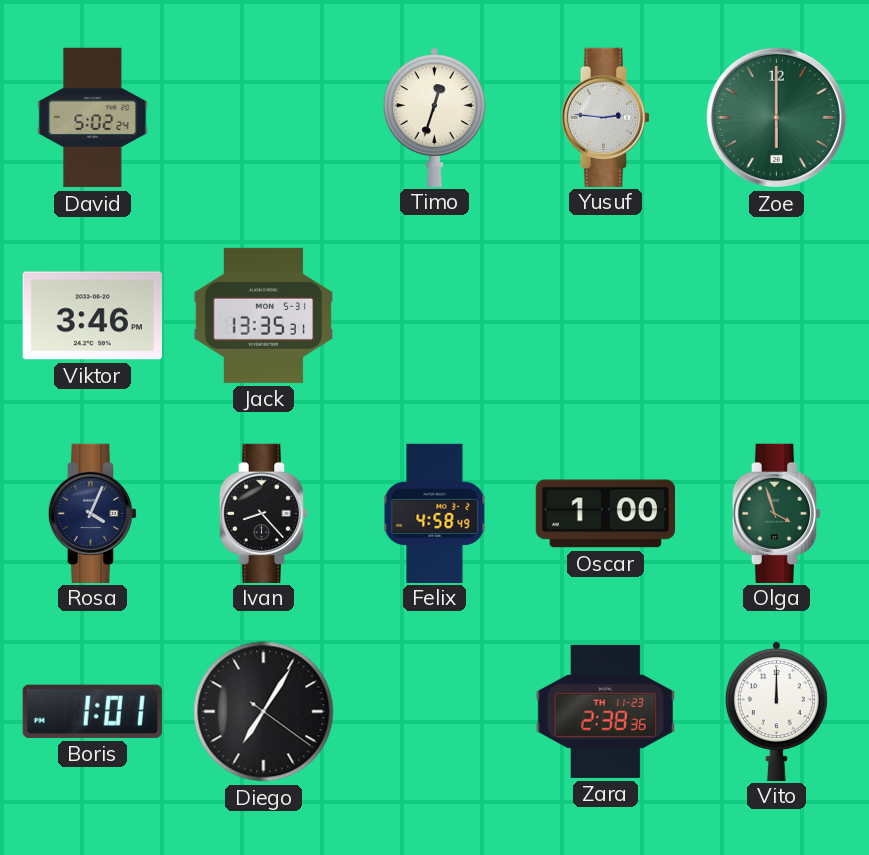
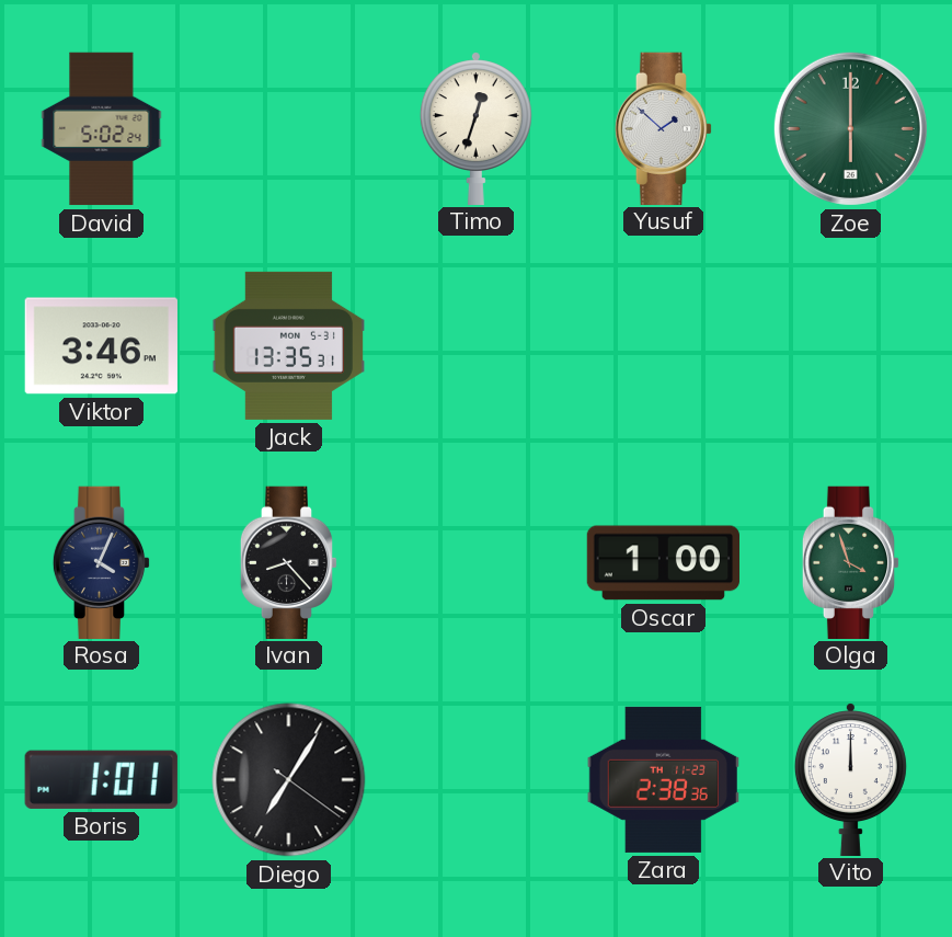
Yusuf: 2:46 -> 1:52
Felix: 4:58 -> none
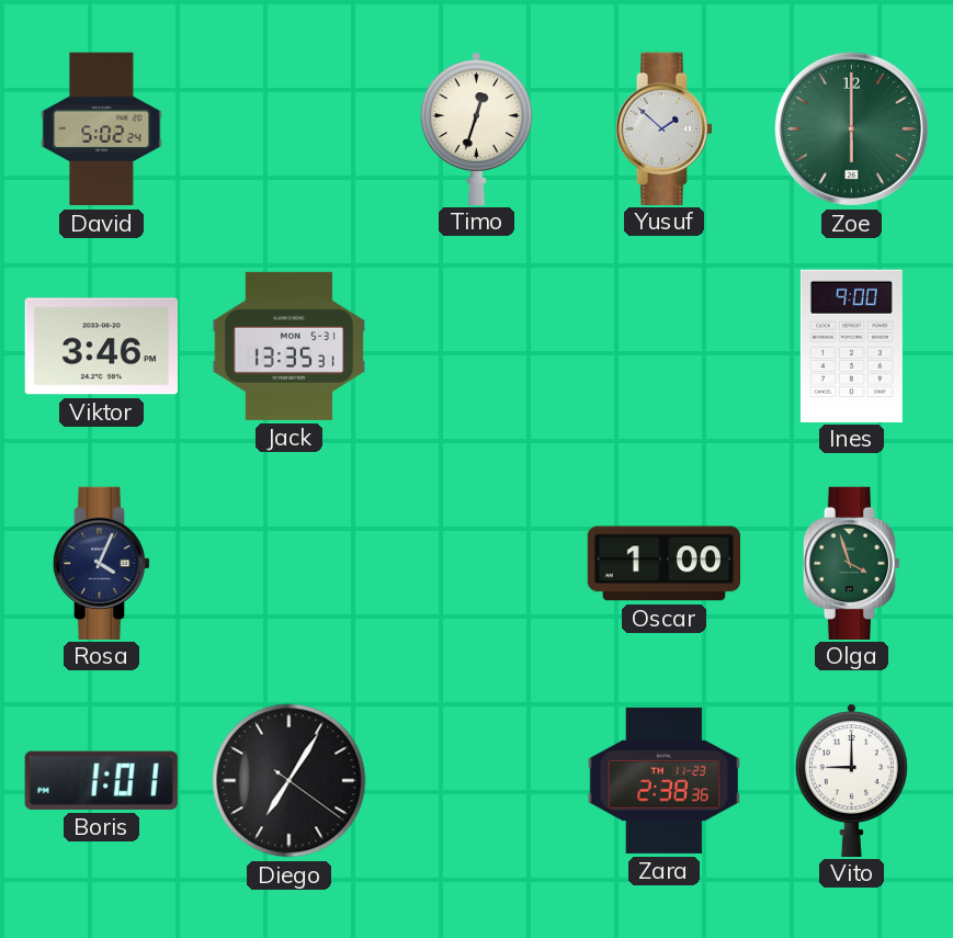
Ines: none -> 9:00
Ivan: 8:23 -> none
Vito: 12:00 -> 9:00
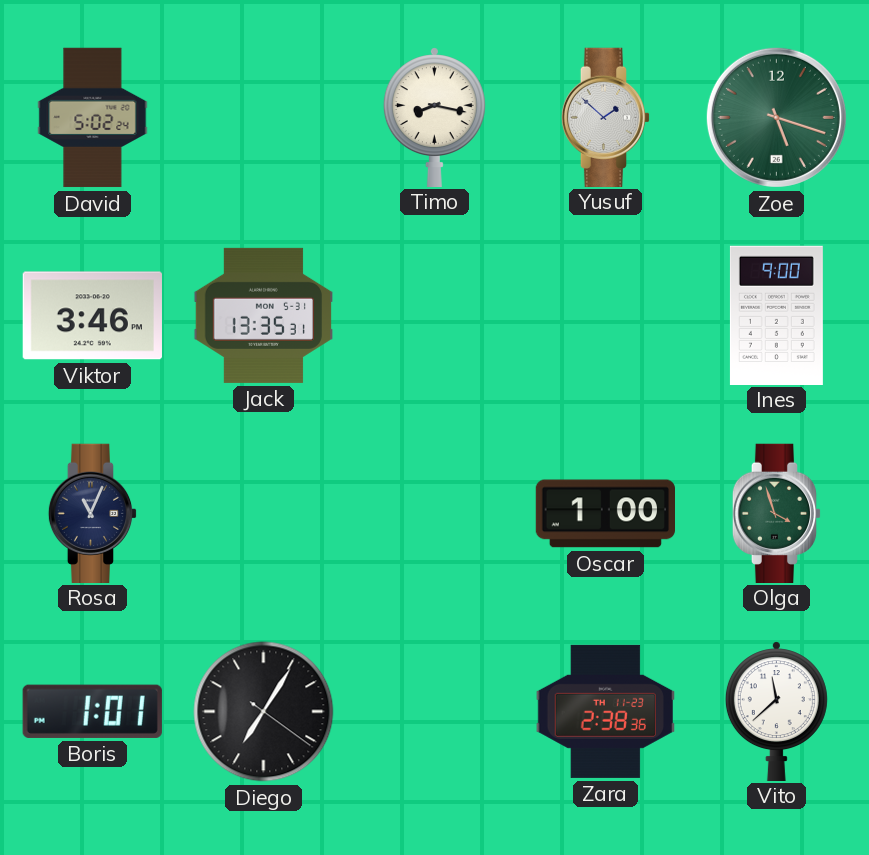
Timo: 12:33 -> 8:17
Zoe: 6:00 -> 5:18
Rosa: 4:04 -> 11:04
Vito: 9:00 -> 11:38
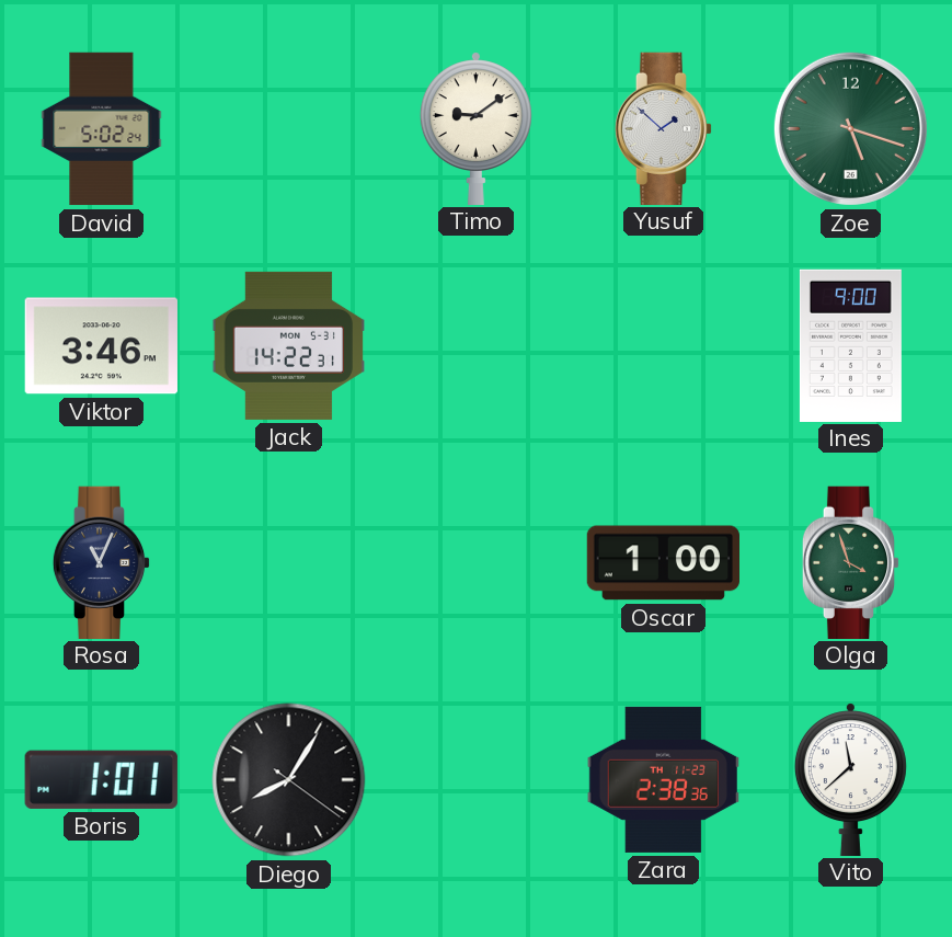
Timo: 8:17 -> 9:09
Jack: 13:35 -> 14:22
Diego: 7:05 -> 8:05
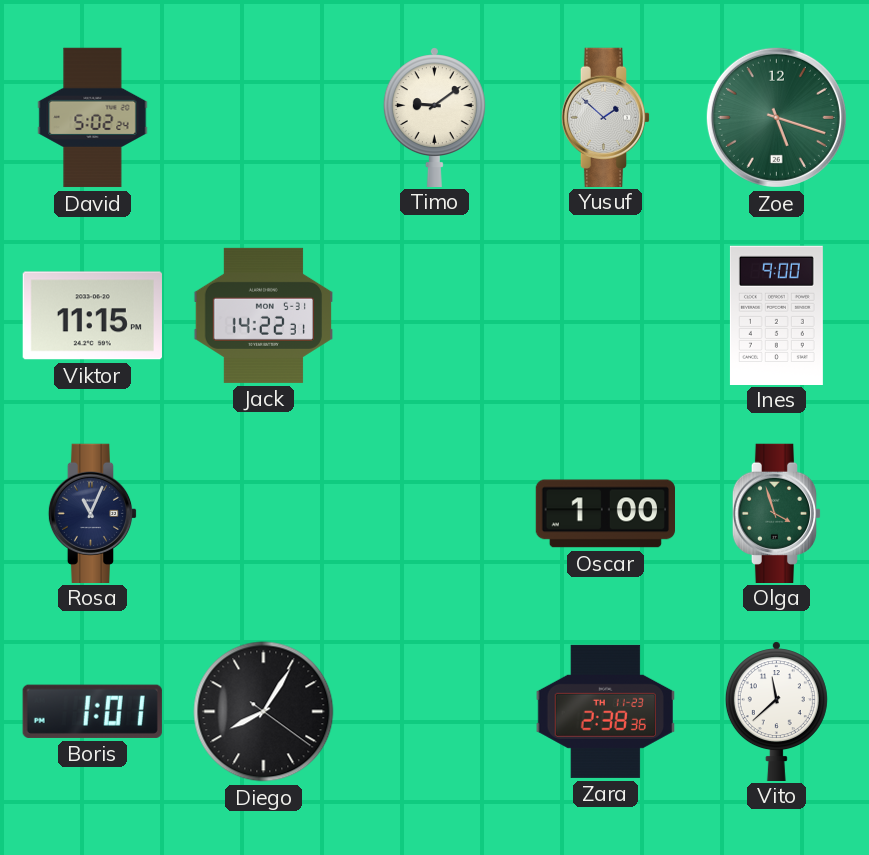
Viktor: 3:46 -> 11:15
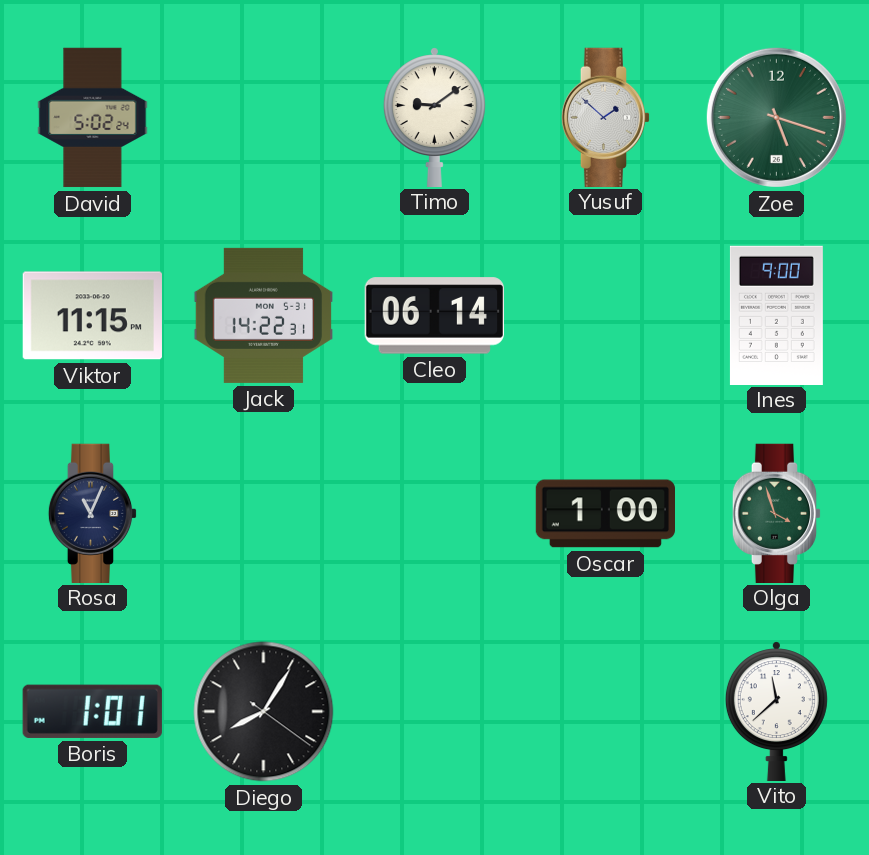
Cleo: none -> 06:14
Zara: 2:38 -> none
